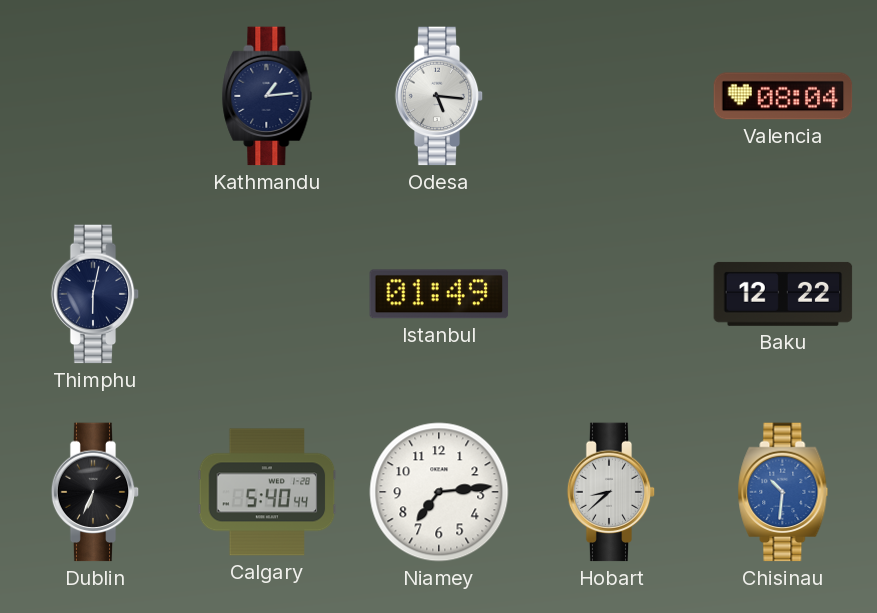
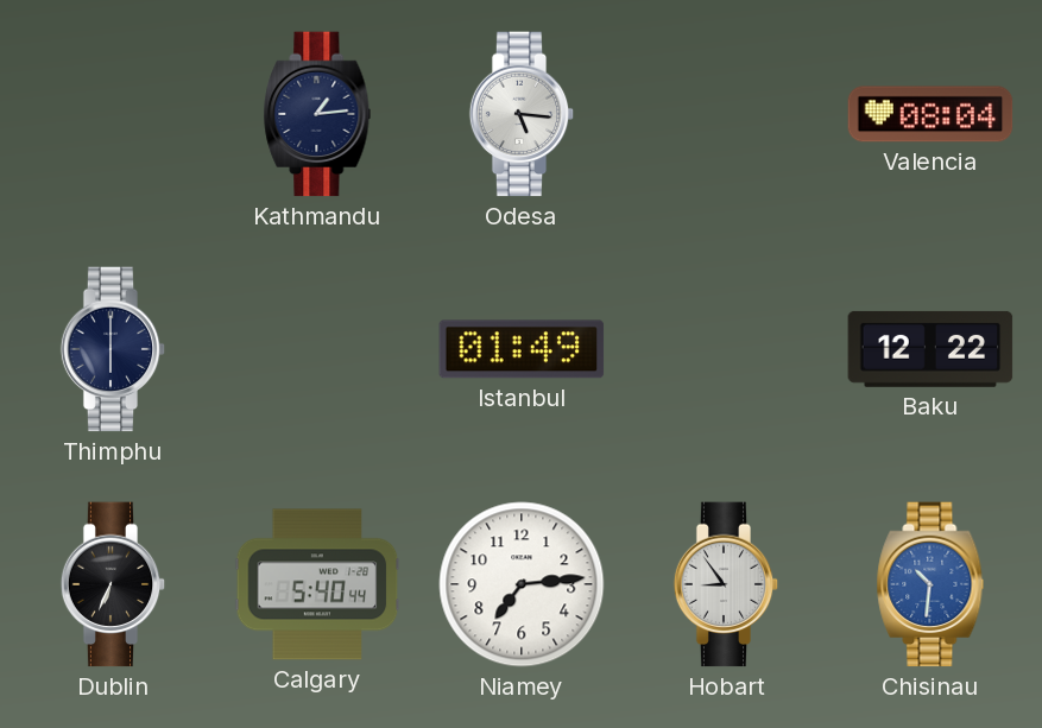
Thimphu: 6:02 -> 6:00
Hobart: 8:38 -> 8:54
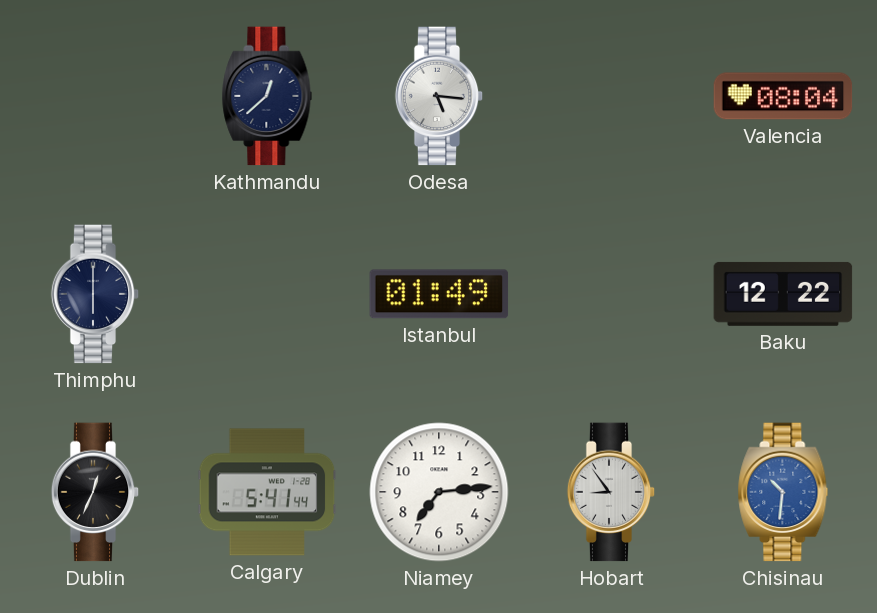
Kathmandu: 1:14 -> 12:38
Dublin: 6:34 -> 12:34
Calgary: 5:40 -> 5:41
